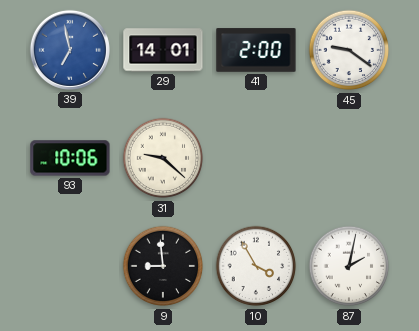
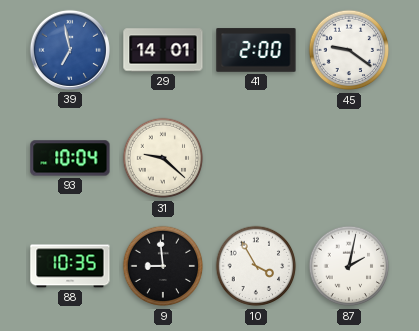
93: 10:06 -> 10:04
88: none -> 10:35
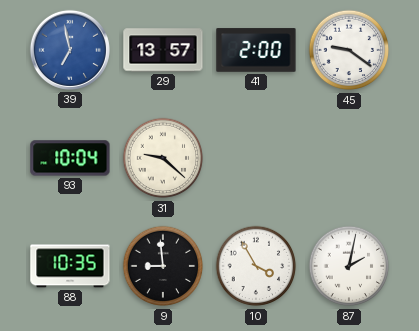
29: 14:01 -> 13:57
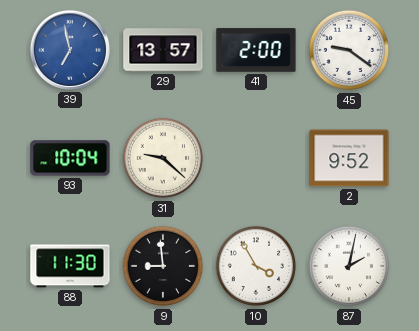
2: none -> 9:52
88: 10:35 -> 11:30
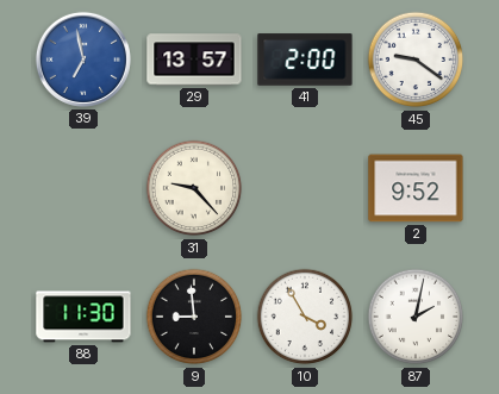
93: 10:04 -> none
31: 9:22 -> 9:23
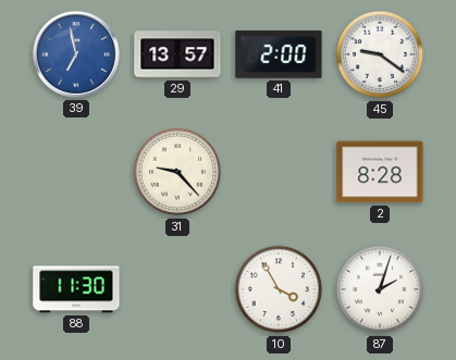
2: 9:52 -> 8:28
9: 8:59 -> none
87: 2:02 -> 2:03
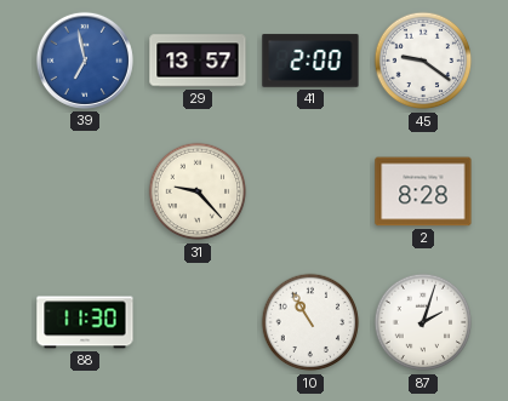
10: 3:55 -> 10:55
